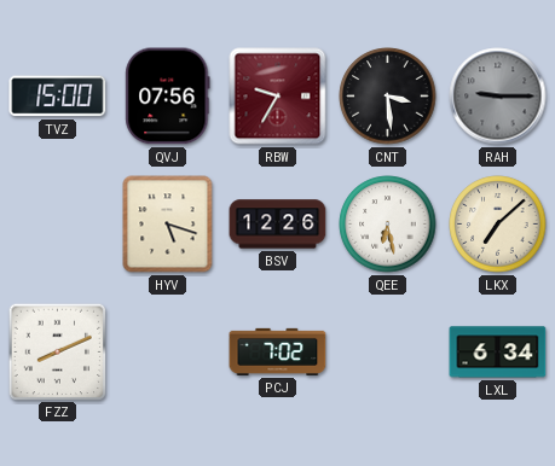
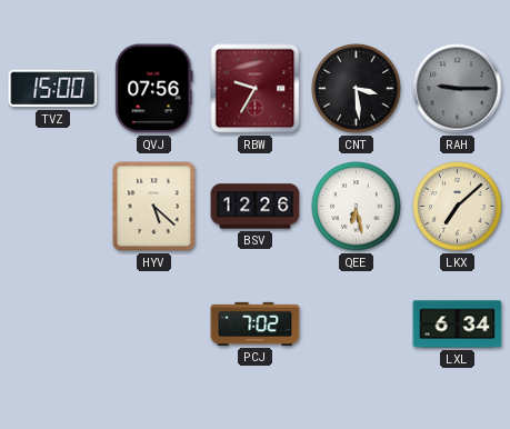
HYV: 5:18 -> 5:22
FZZ: 8:11 -> none
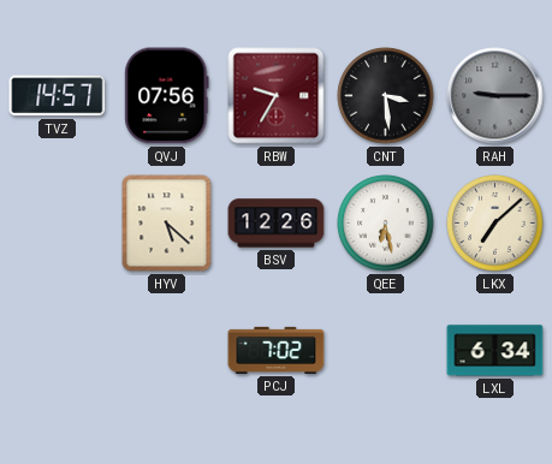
TVZ: 15:00 -> 14:57
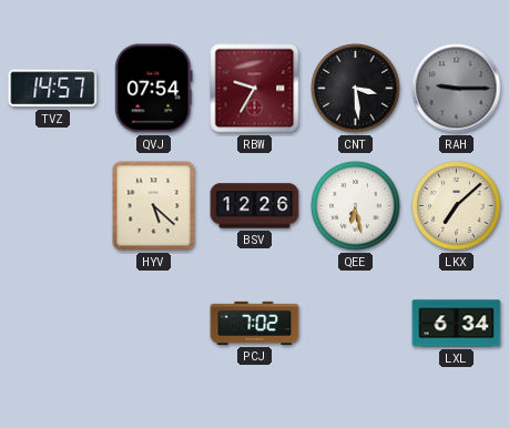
QVJ: 07:56 -> 07:54
